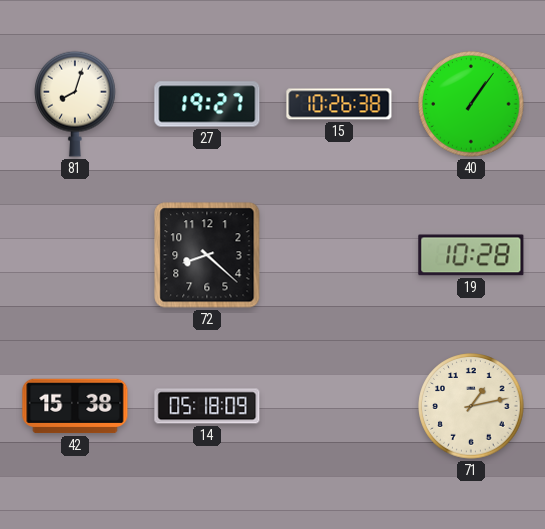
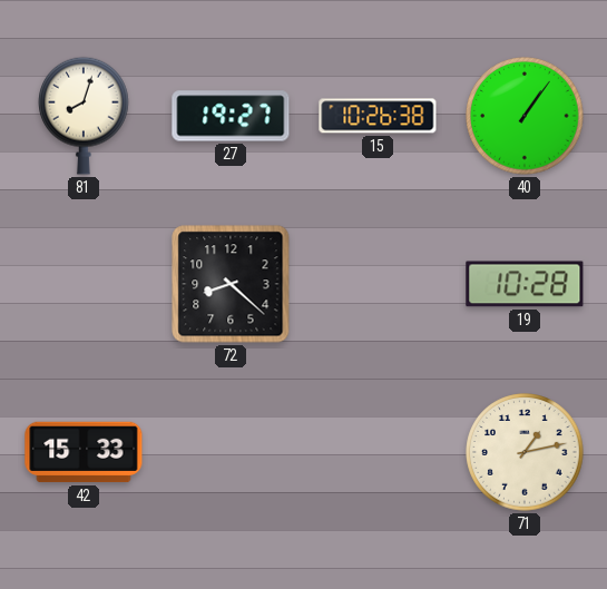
42: 15:38 -> 15:33
14: 05:18 -> none
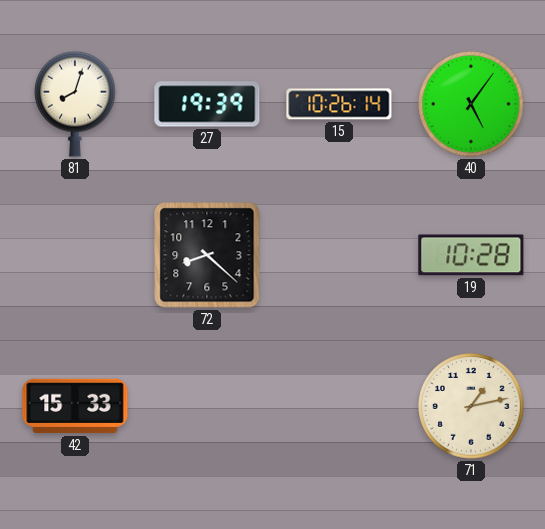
27: 19:27 -> 19:39
15: 10:26:38 -> 10:26:14
40: 1:06 -> 5:06
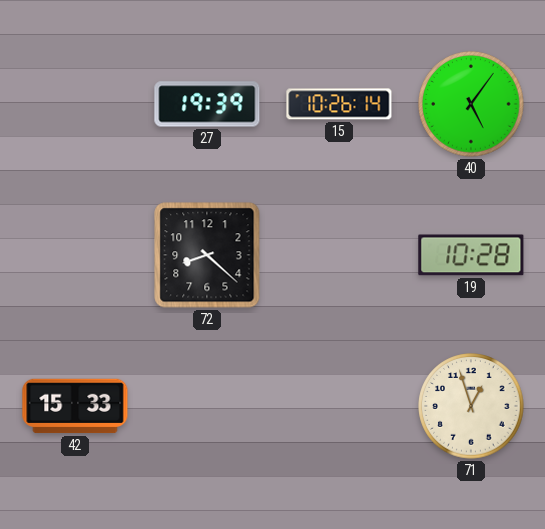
81: 8:03 -> none
71: 1:13 -> 12:57
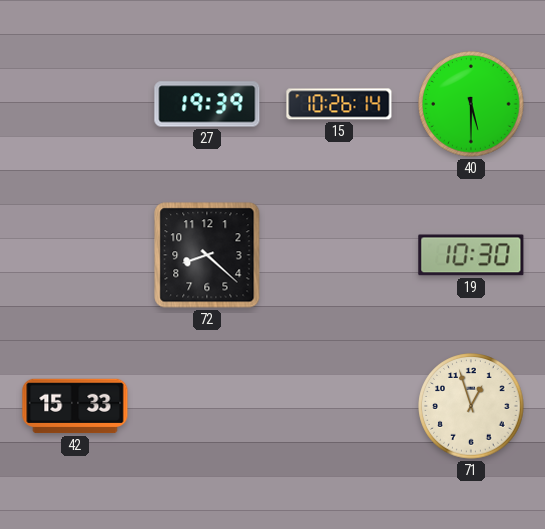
40: 5:06 -> 5:30
19: 10:28 -> 10:30
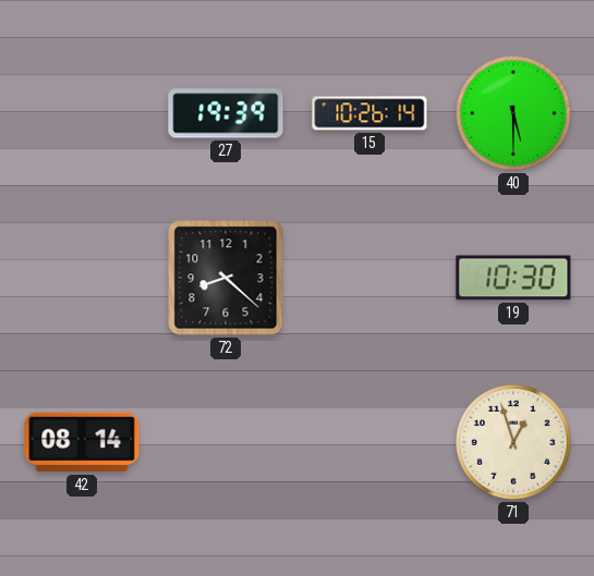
42: 15:33 -> 08:14
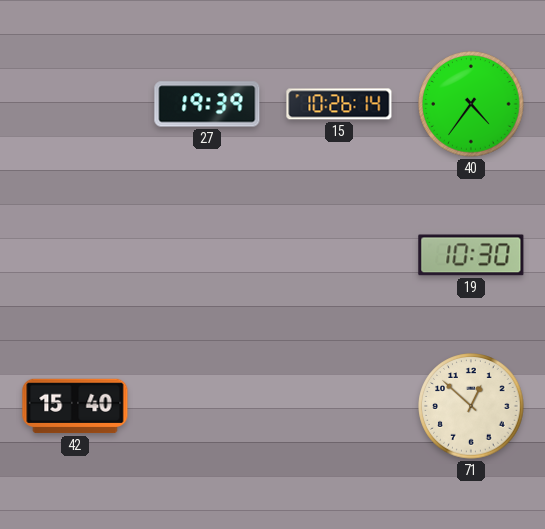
40: 5:30 -> 4:36
72: 8:22 -> none
42: 08:14 -> 15:40
71: 12:57 -> 12:52
